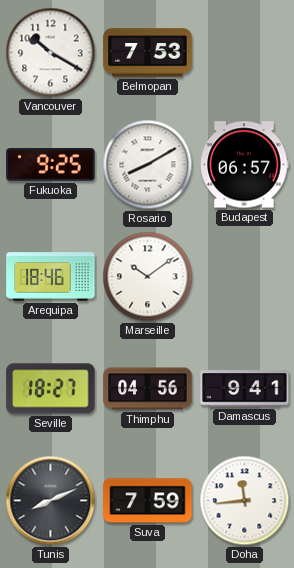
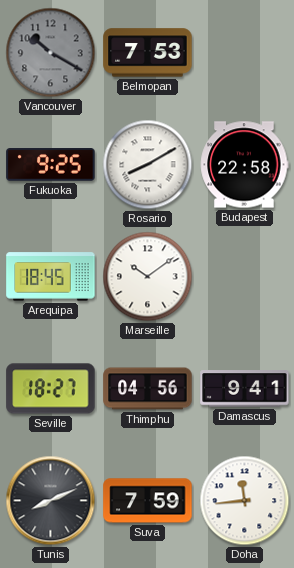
Vancouver dial: white -> grey
Budapest: 06:57 -> 22:58
Arequipa: 18:46 -> 18:45
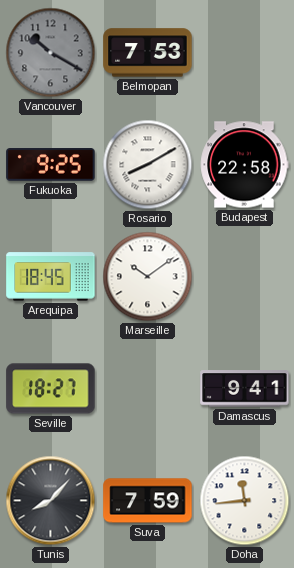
Thimphu: 04:56 -> none
Tunis: 8:11 -> 8:07
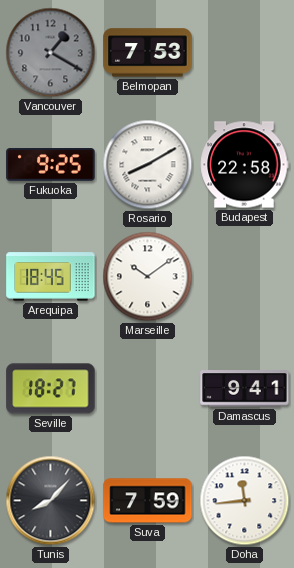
Vancouver: 10:20 -> 1:20
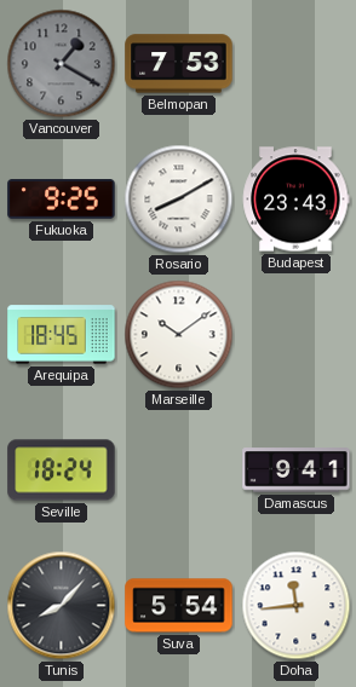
Budapest: 22:58 -> 23:43
Seville: 18:27 -> 18:24
Suva: 7:59 -> 5:54
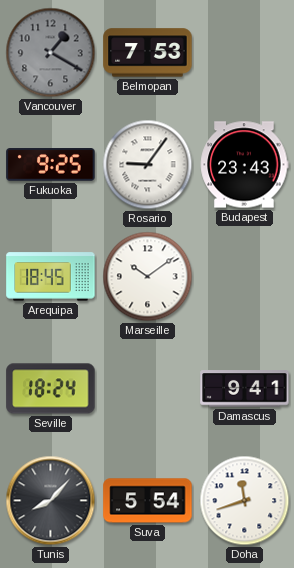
Rosario: 8:10 -> 9:06
Doha: 11:44 -> 11:42
